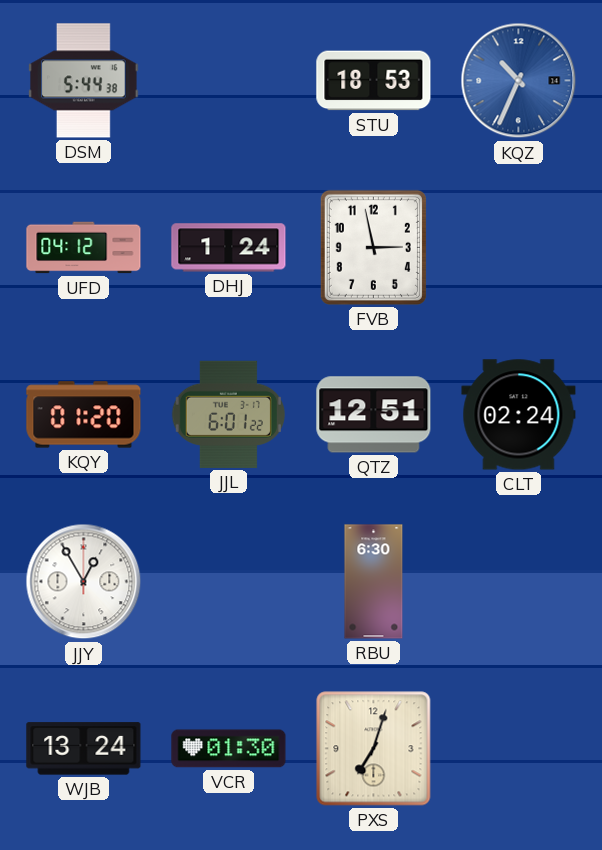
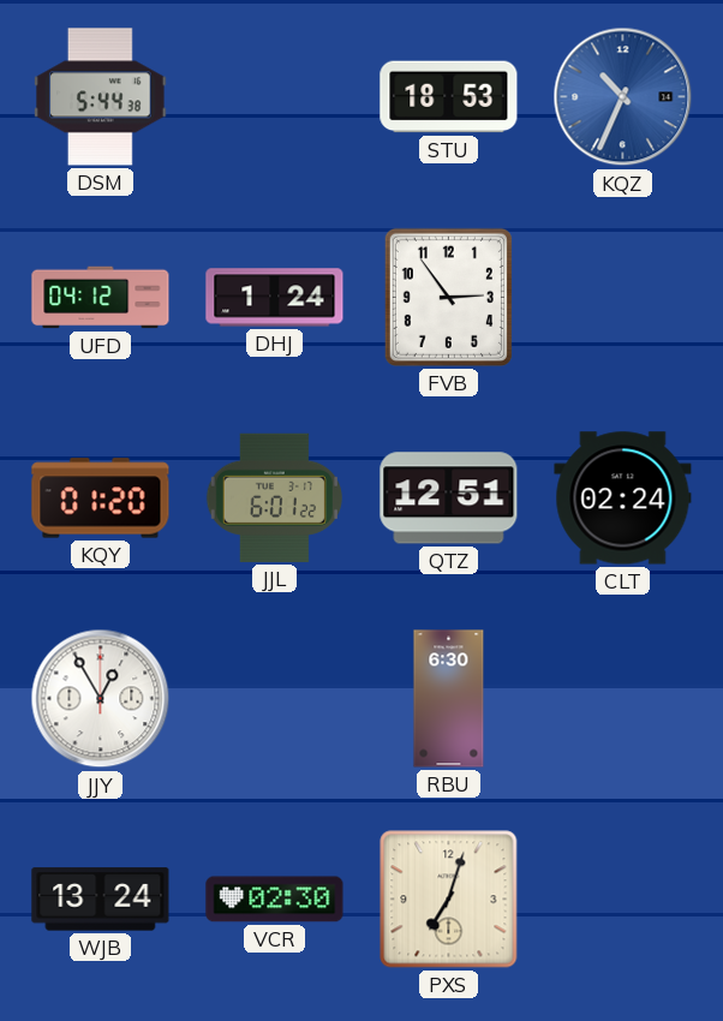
FVB: 2:58 -> 2:54
VCR: 01:30 -> 02:30
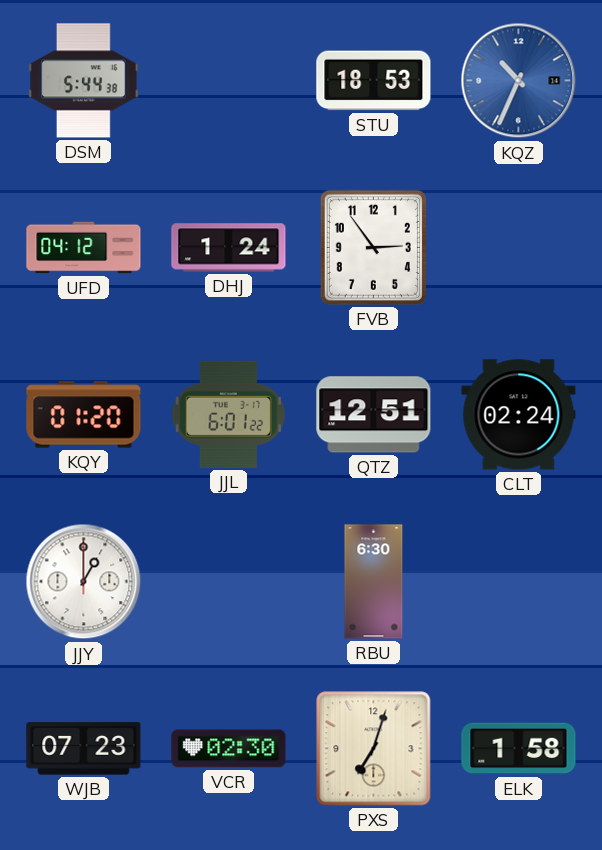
JJY: 12:55 -> 1:00
WJB: 13:24 -> 07:23
ELK: none -> 1:58
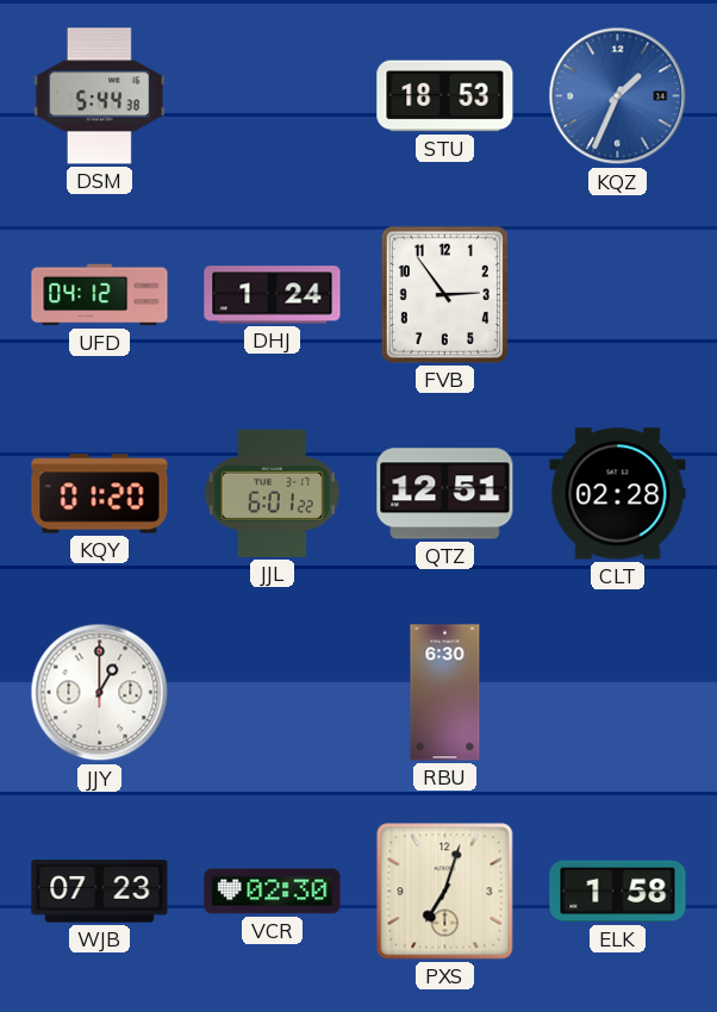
KQZ: 10:34 -> 1:34
CLT: 02:24 -> 02:28
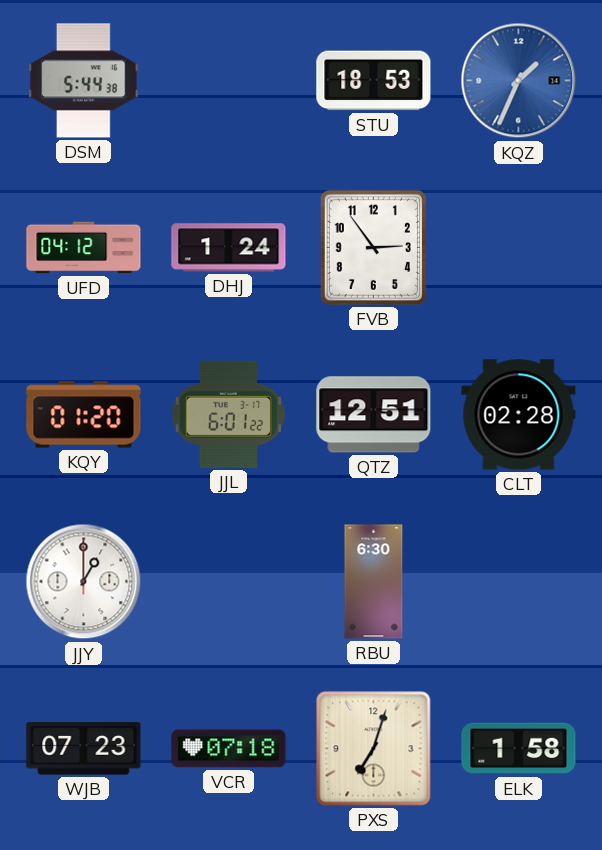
VCR: 02:30 -> 07:18
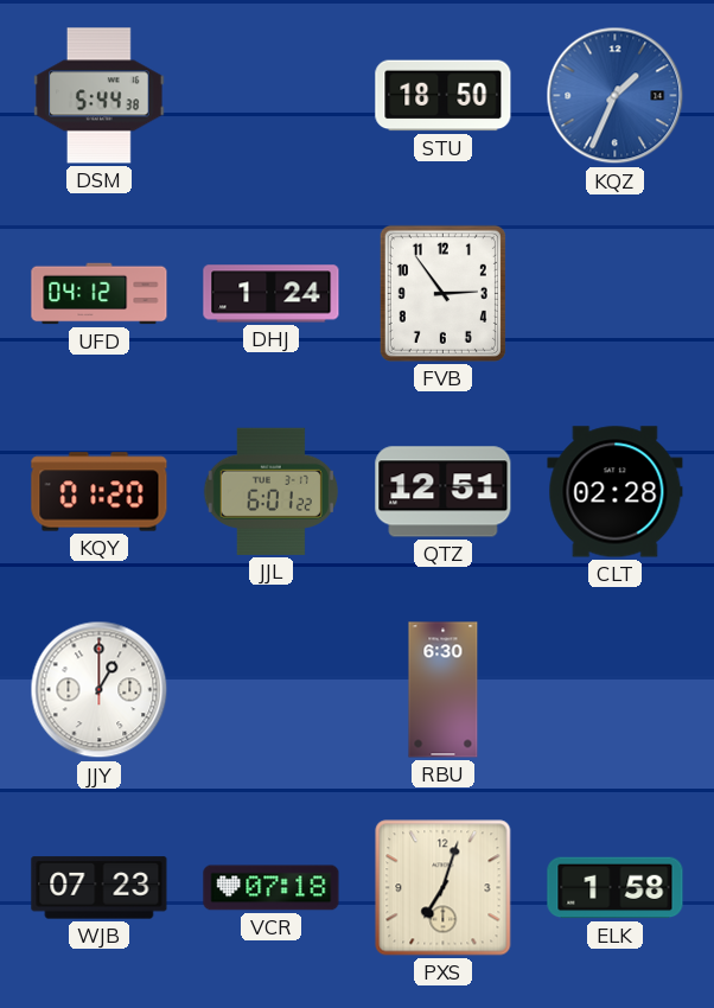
STU: 18:53 -> 18:50
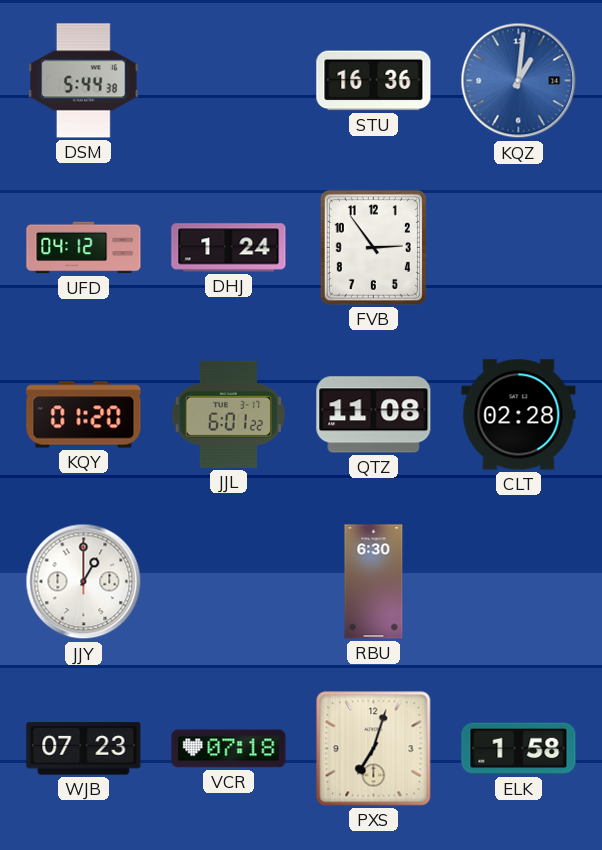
STU: 18:50 -> 16:36
KQZ: 1:34 -> 1:01
QTZ: 12:51 -> 11:08
